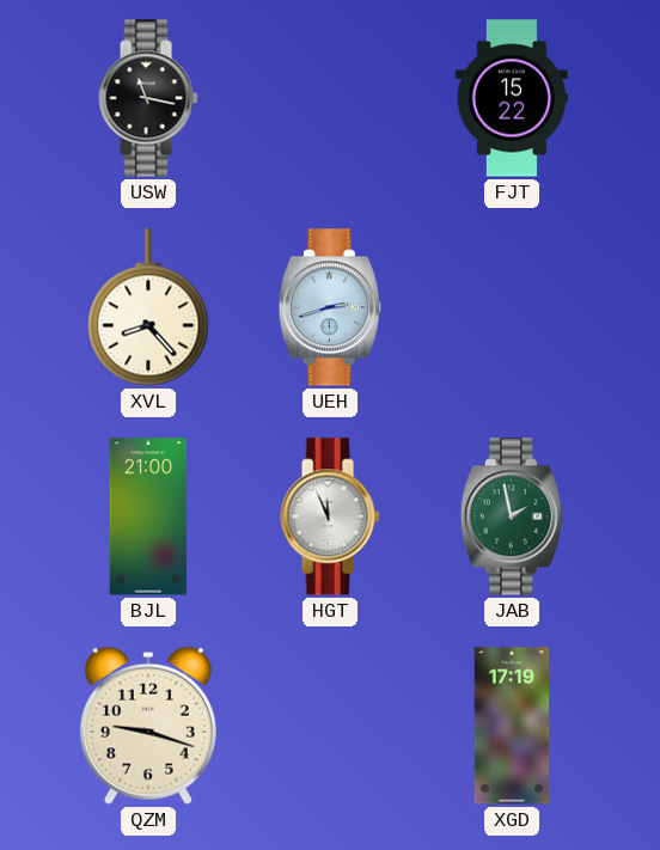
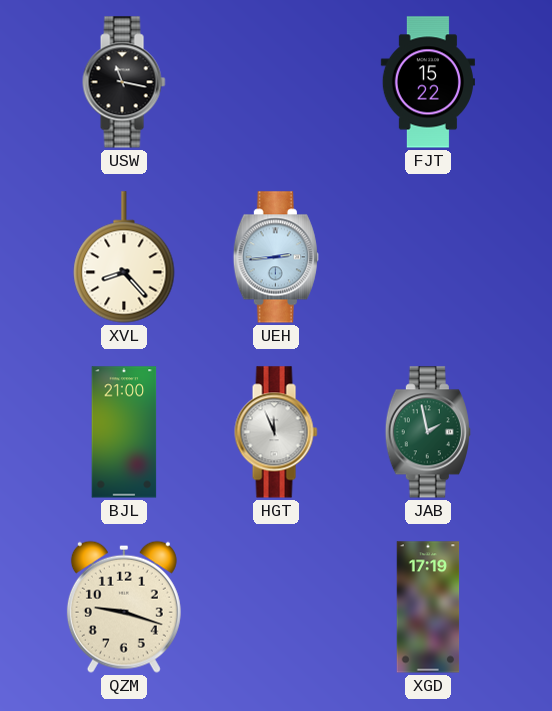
UEH: 2:42 -> 2:44
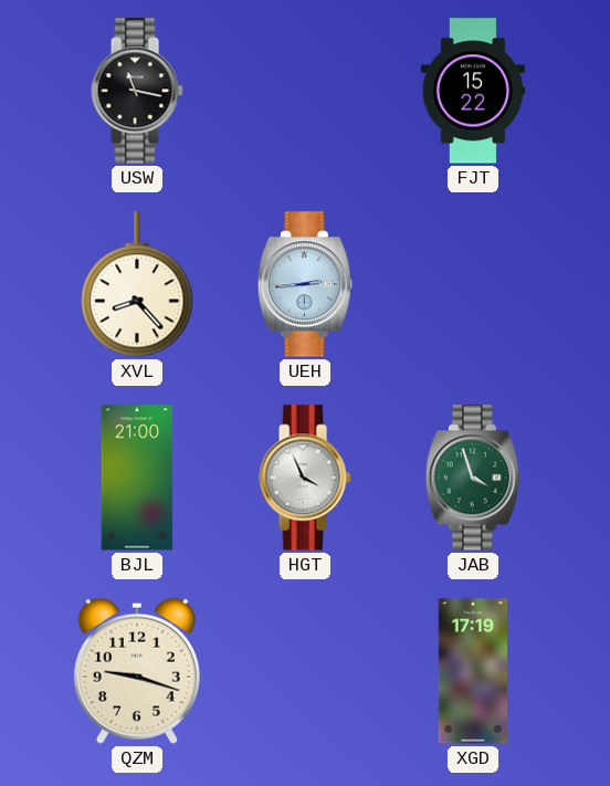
HGT: 11:56 -> 3:56
JAB: 1:58 -> 3:57
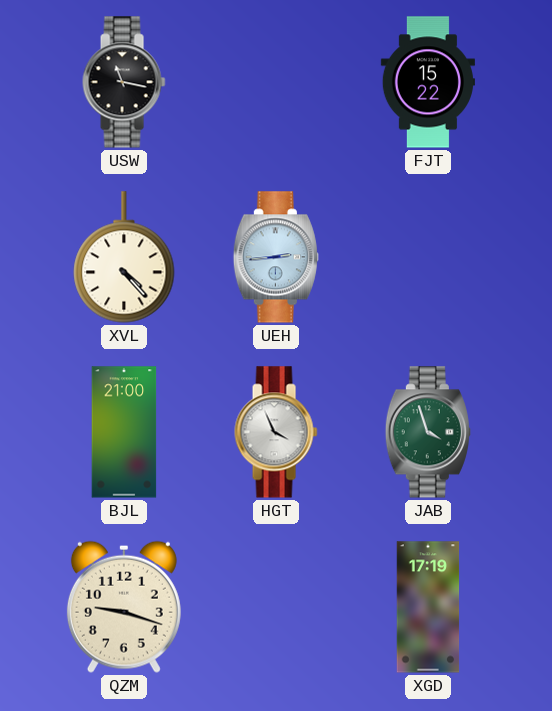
XVL: 8:23 -> 4:23
